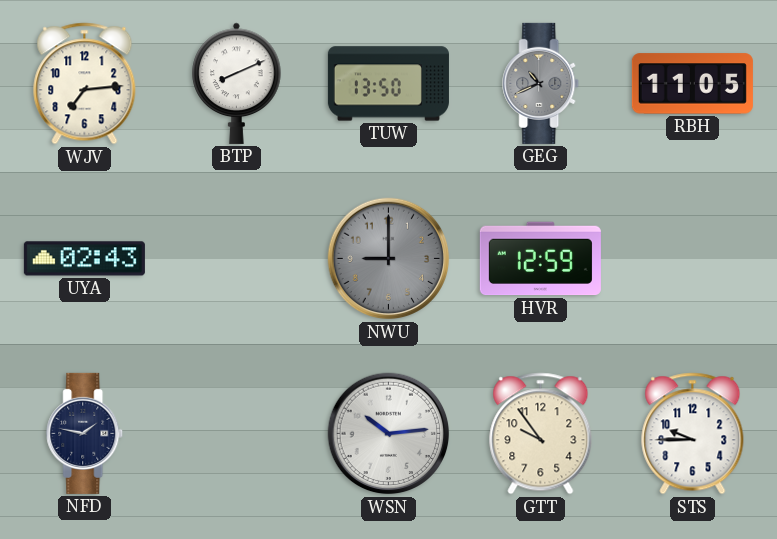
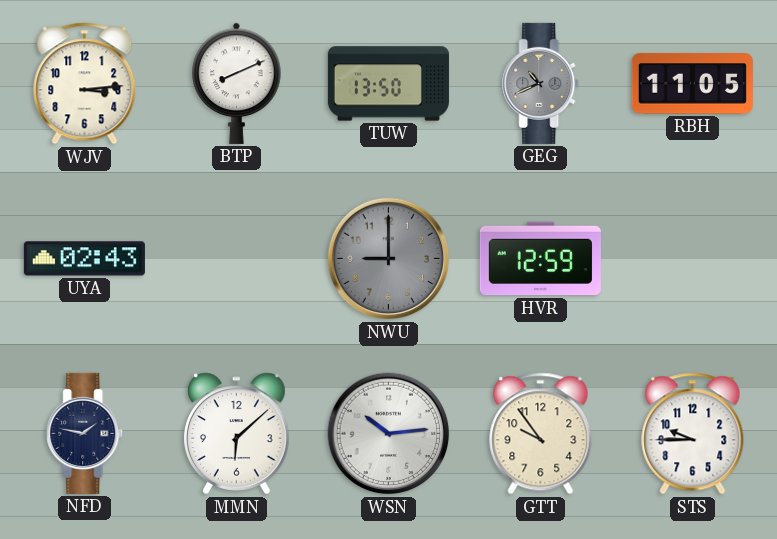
WJV: 7:14 -> 3:14
MMN: none -> 6:08
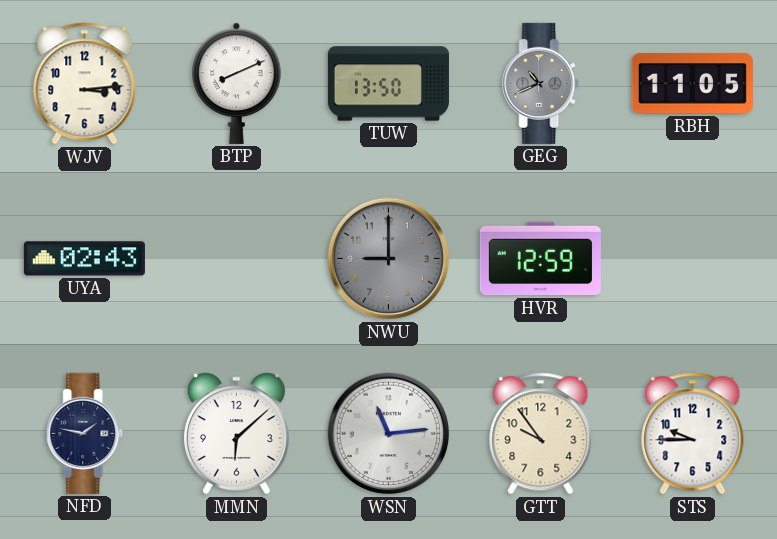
WSN: 10:14 -> 11:14
